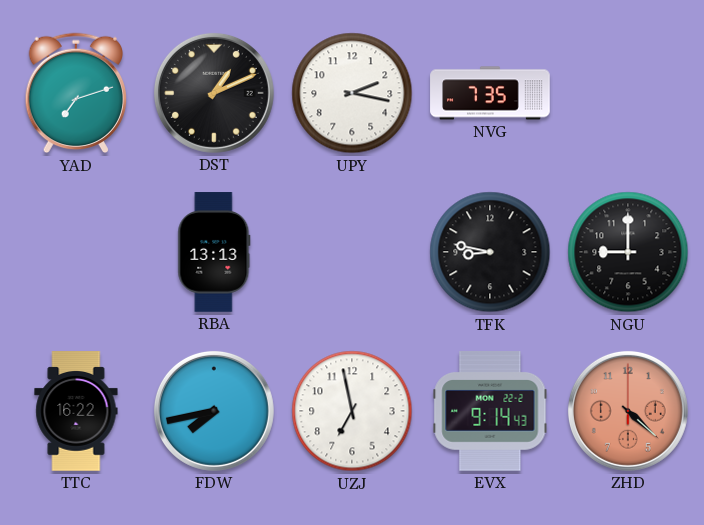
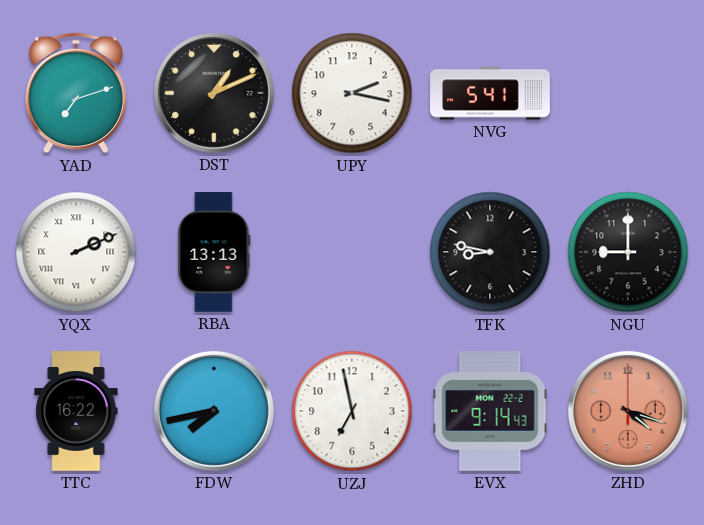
NVG: 7:35 -> 5:41
YQX: none -> 2:11
ZHD: 4:22 -> 4:18
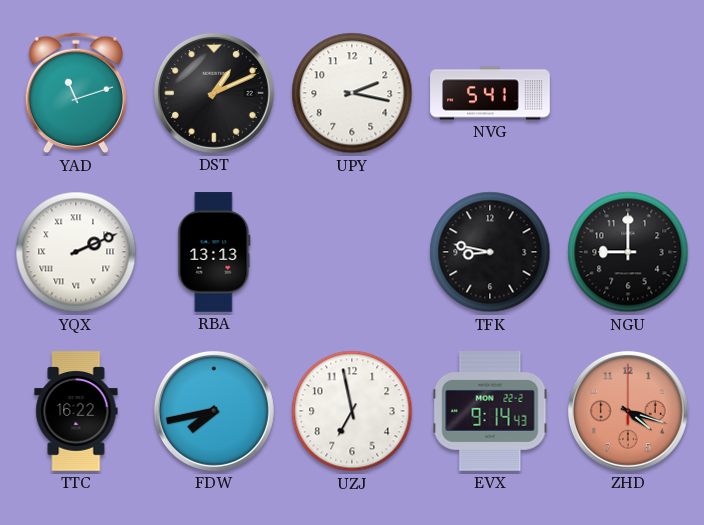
YAD: 7:12 -> 11:12
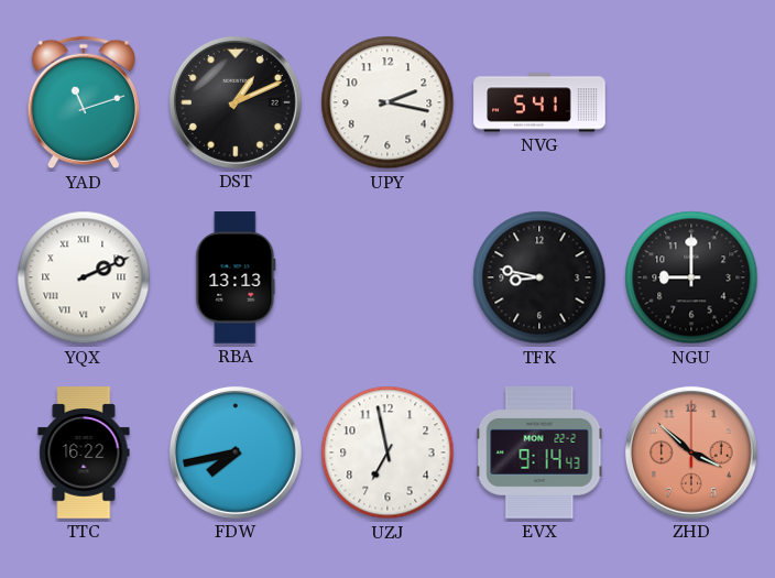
ZHD: 4:18 -> 3:52
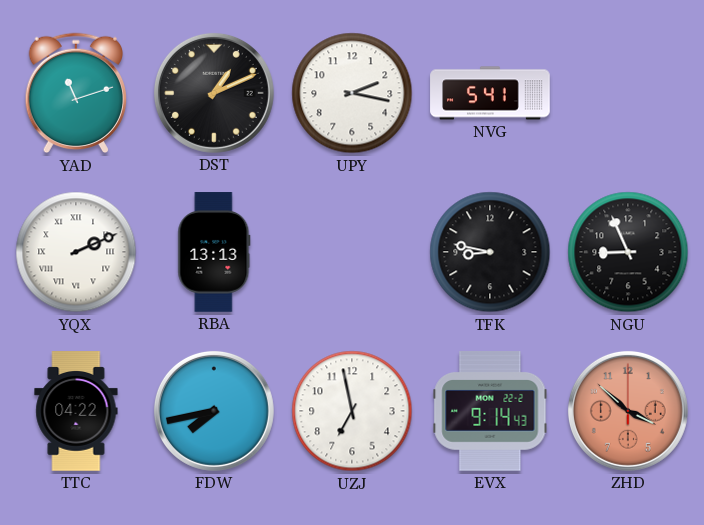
NGU: 9:00 -> 8:56
TTC: 16:22 -> 04:22
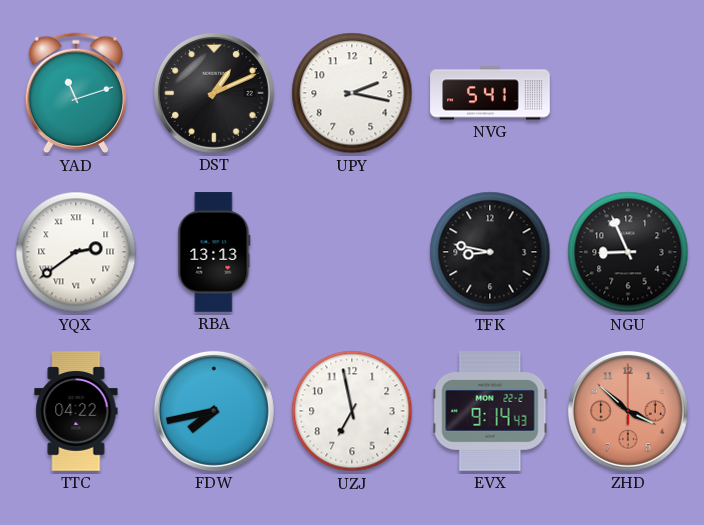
YQX: 2:11 -> 2:39
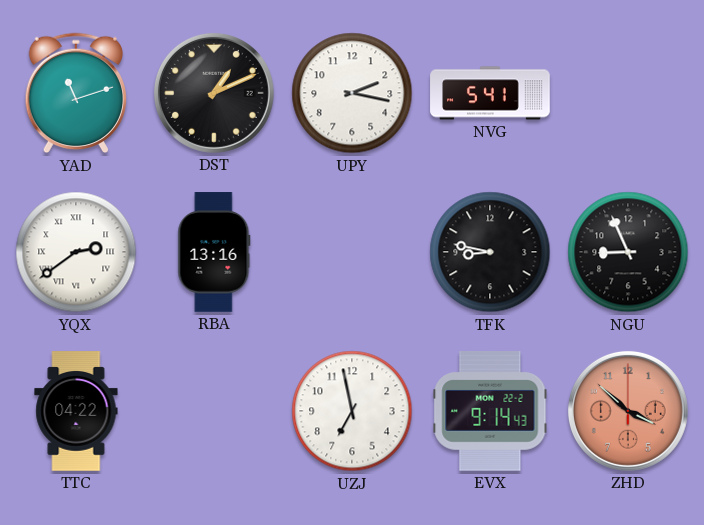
RBA: 13:13 -> 13:16
FDW: 7:43 -> none
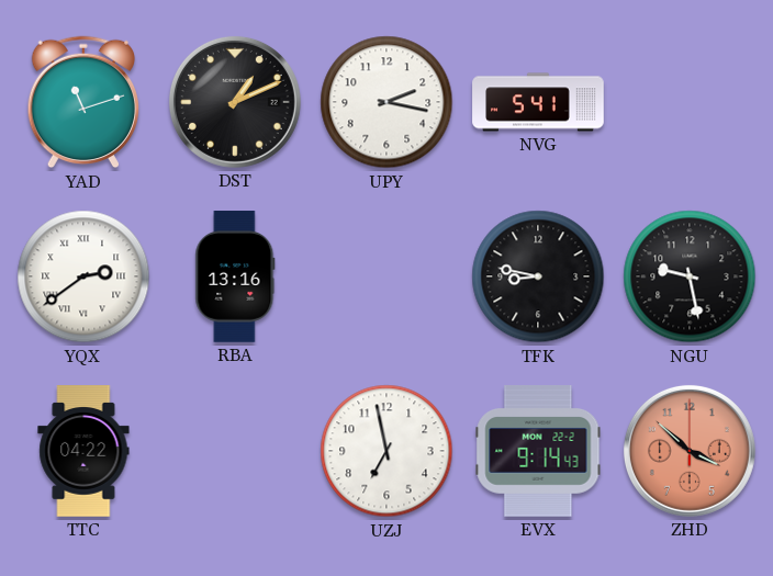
NGU: 8:56 -> 9:28
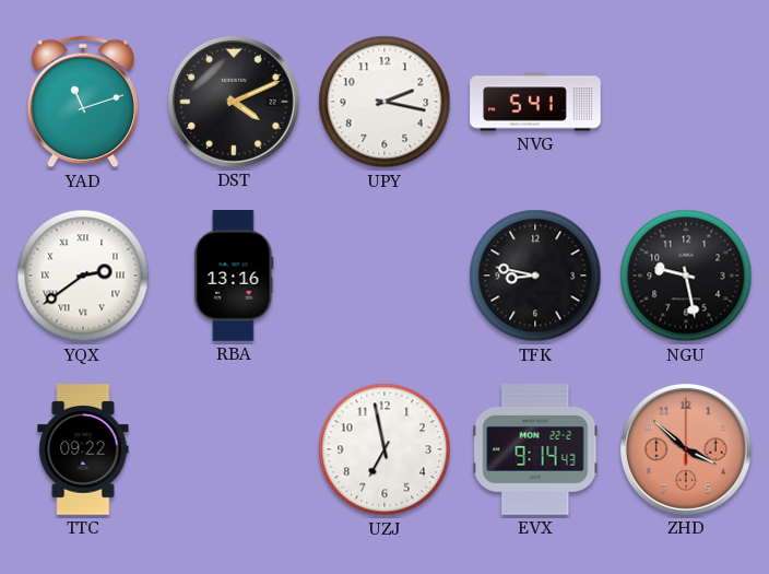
DST: 1:11 -> 4:11
TTC: 04:22 -> 09:22
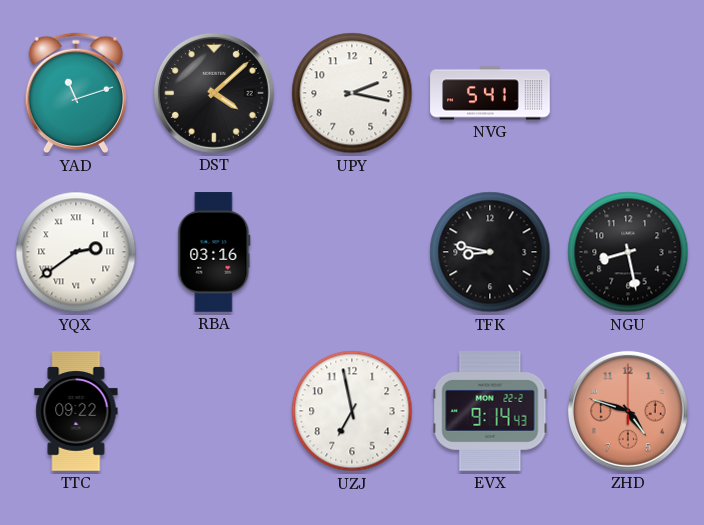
DST: 4:11 -> 4:08
RBA: 13:16 -> 03:16
NGU: 9:28 -> 8:28
ZHD: 3:52 -> 4:48
